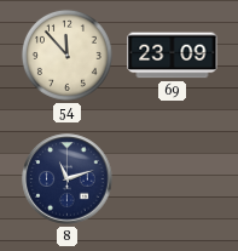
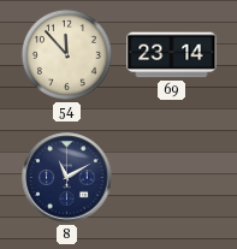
69: 23:09 -> 23:14
8: 11:12 -> 11:10
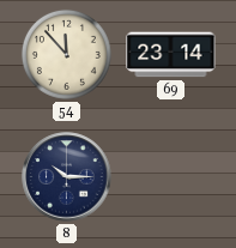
8: 11:10 -> 10:15
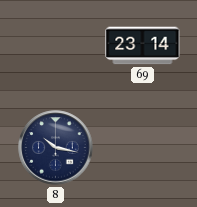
54: 11:53 -> none
8: 10:15 -> 10:17
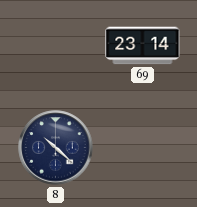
8: 10:17 -> 10:22
